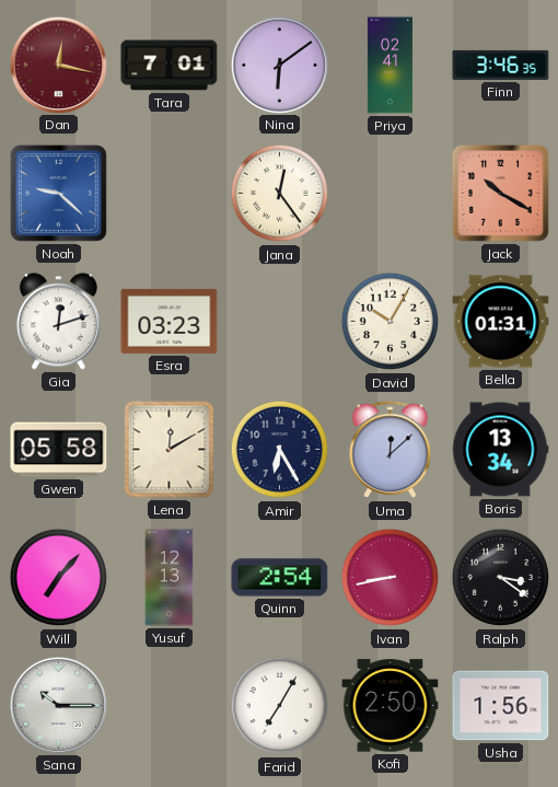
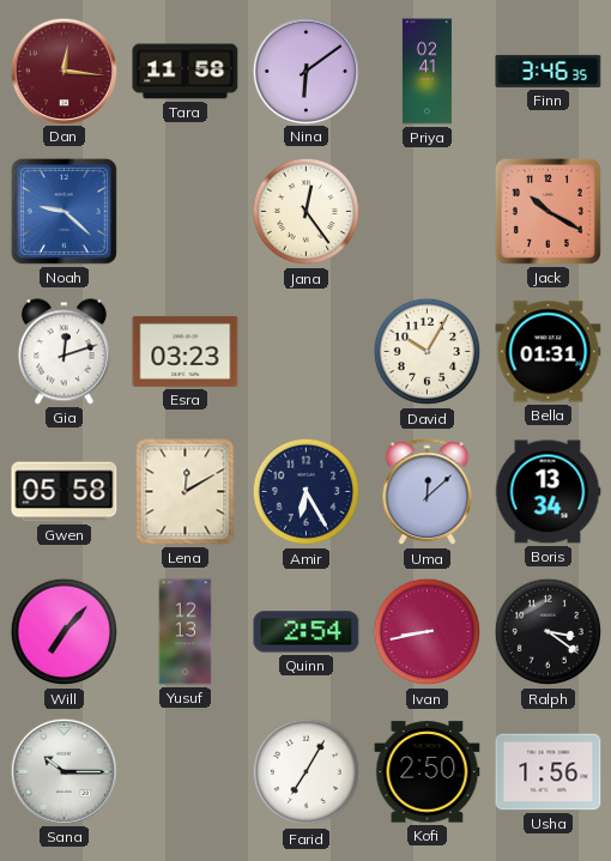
Dan: 12:17 -> 12:16
Tara: 7:01 -> 11:58
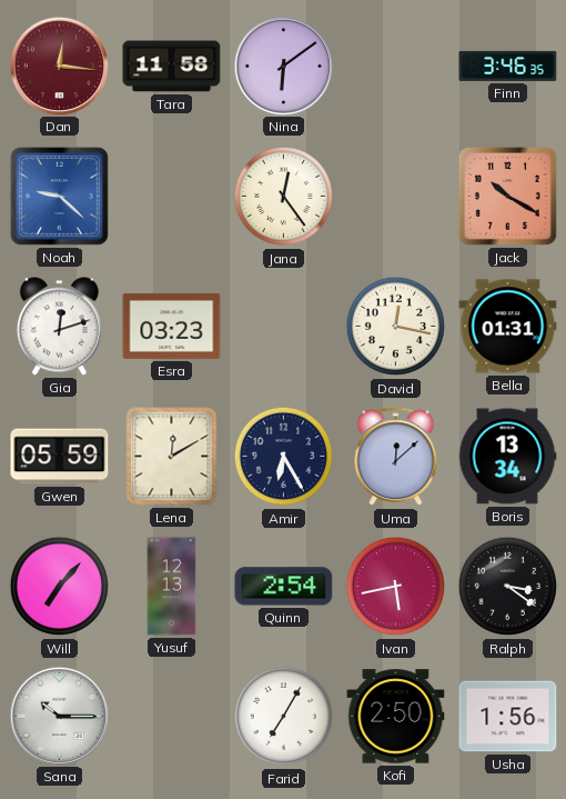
Priya: 02:41 -> none
David: 10:05 -> 12:17
Gwen: 05:58 -> 05:59
Ivan: 8:43 -> 5:43
